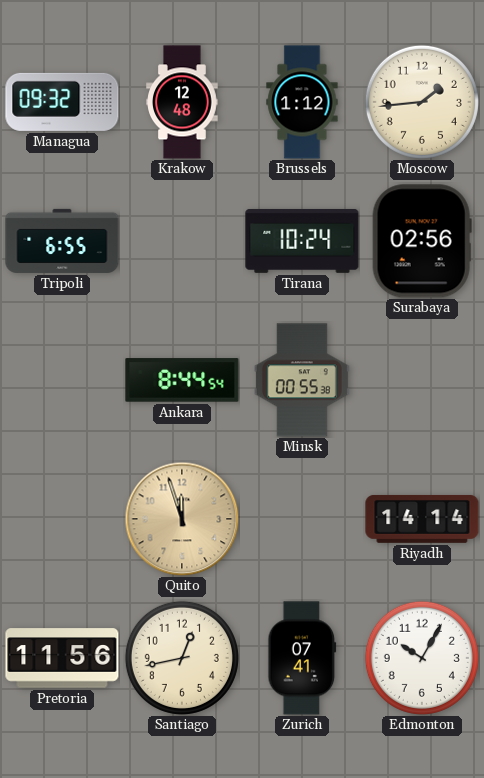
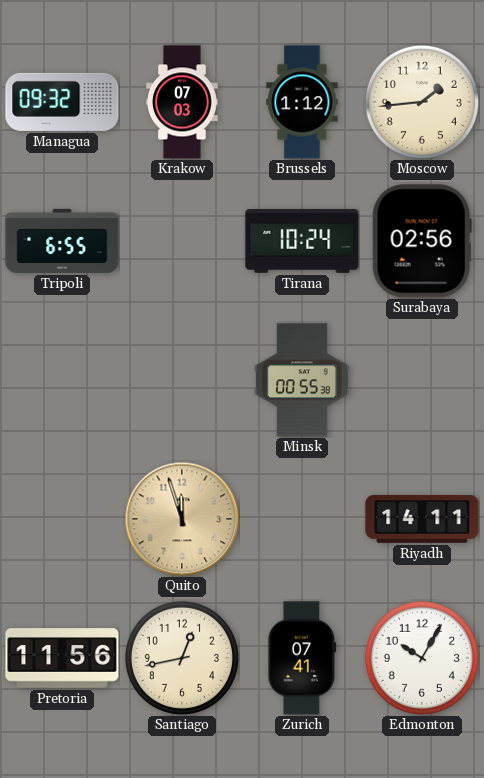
Krakow: 12:48 -> 07:03
Ankara: 8:44 -> none
Riyadh: 14:14 -> 14:11
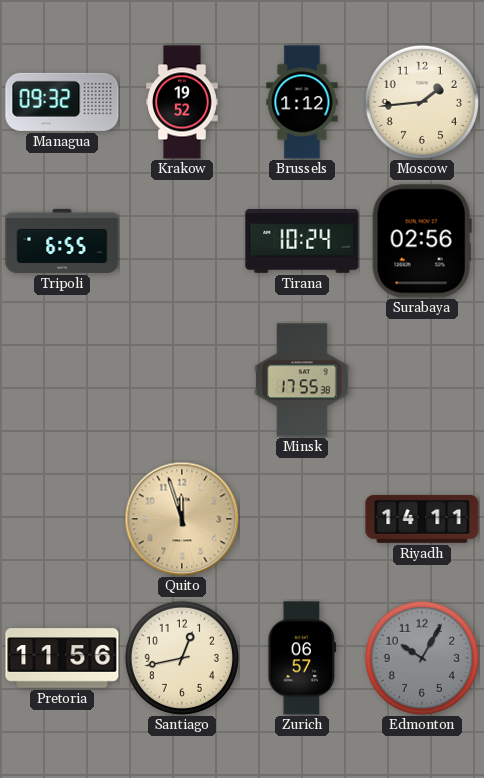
Krakow: 07:03 -> 19:52
Minsk: 00:55 -> 17:55
Zurich: 07:41 -> 06:57
Edmonton dial: white -> grey
